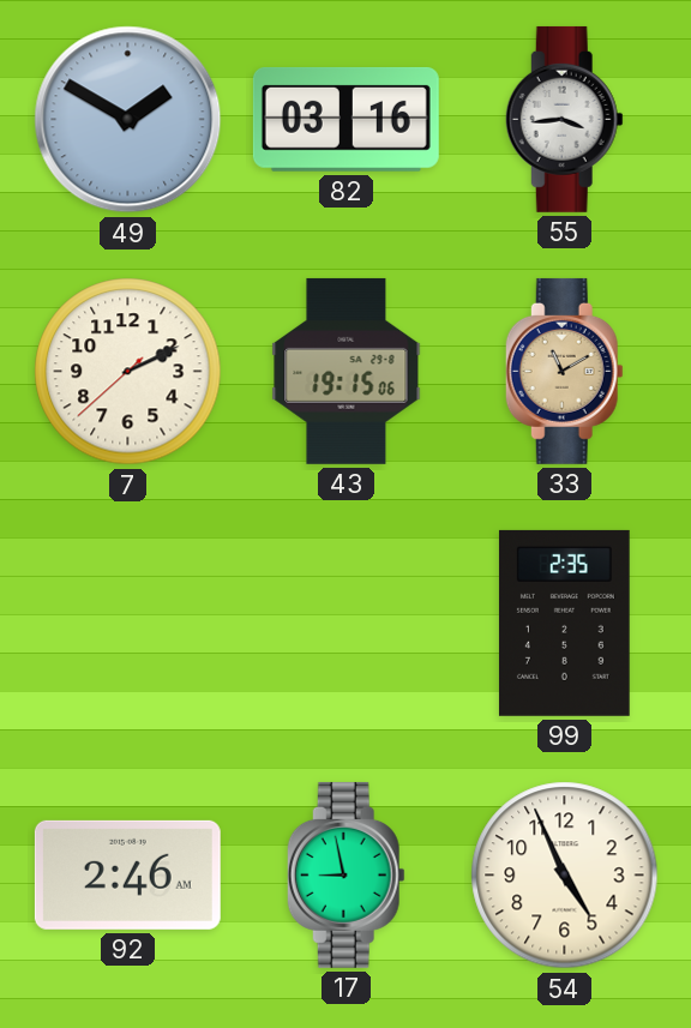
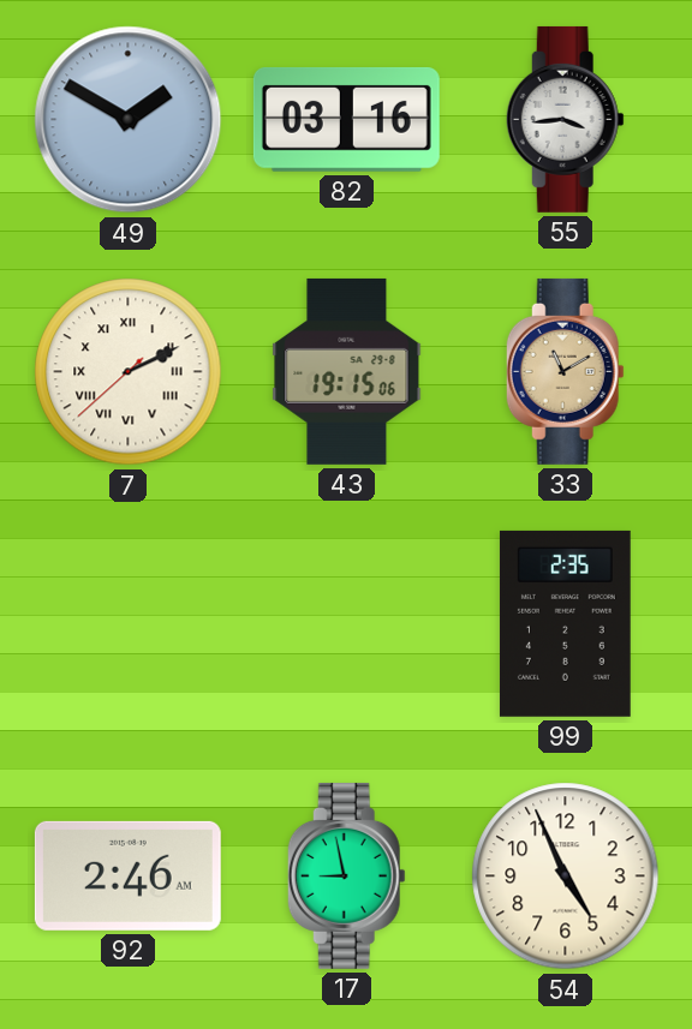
7 numerals: Arabic -> Roman
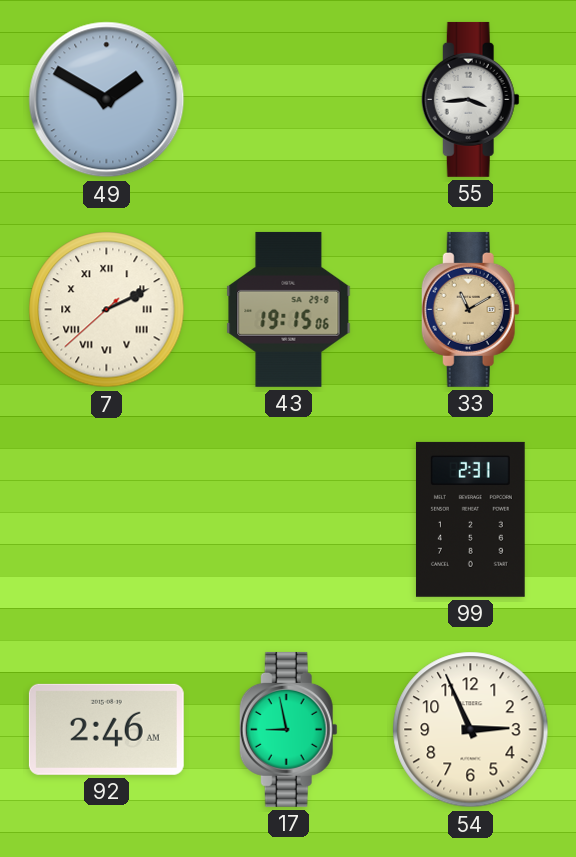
82: 03:16 -> none
99: 2:35 -> 2:31
54: 4:56 -> 2:56
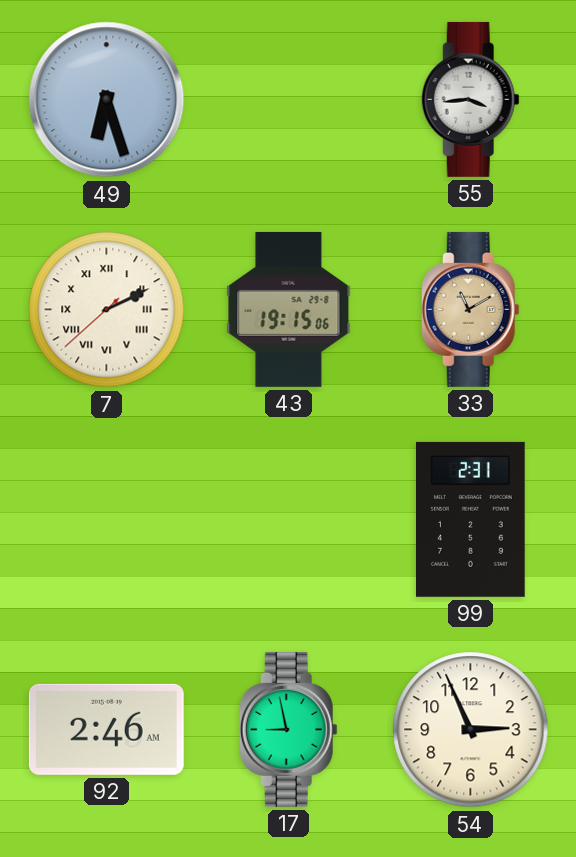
49: 1:50 -> 6:27
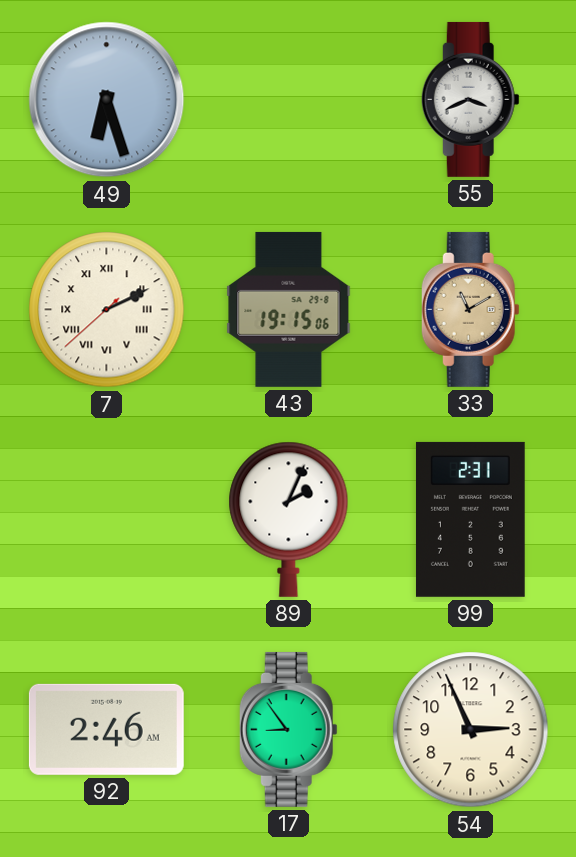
55: 3:44 -> 3:41
89: none -> 2:04
17: 8:58 -> 8:54
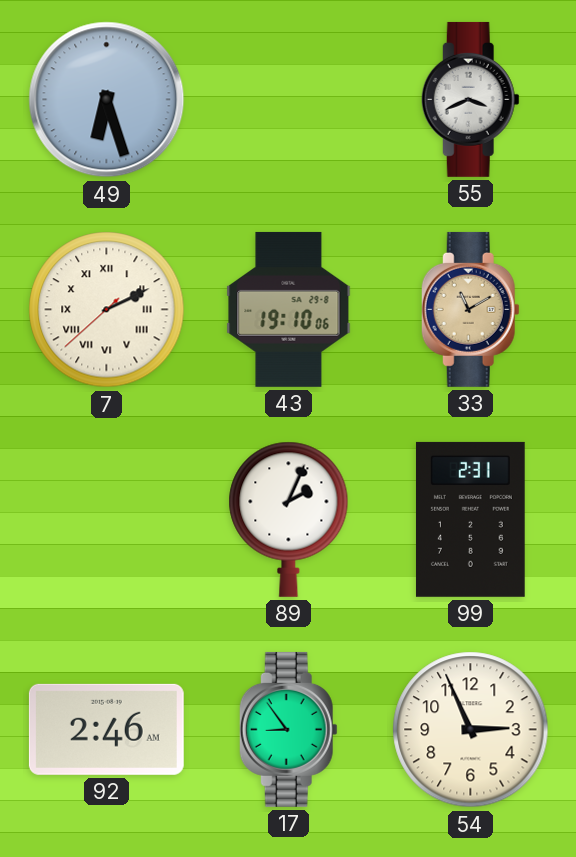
43: 19:15 -> 19:10
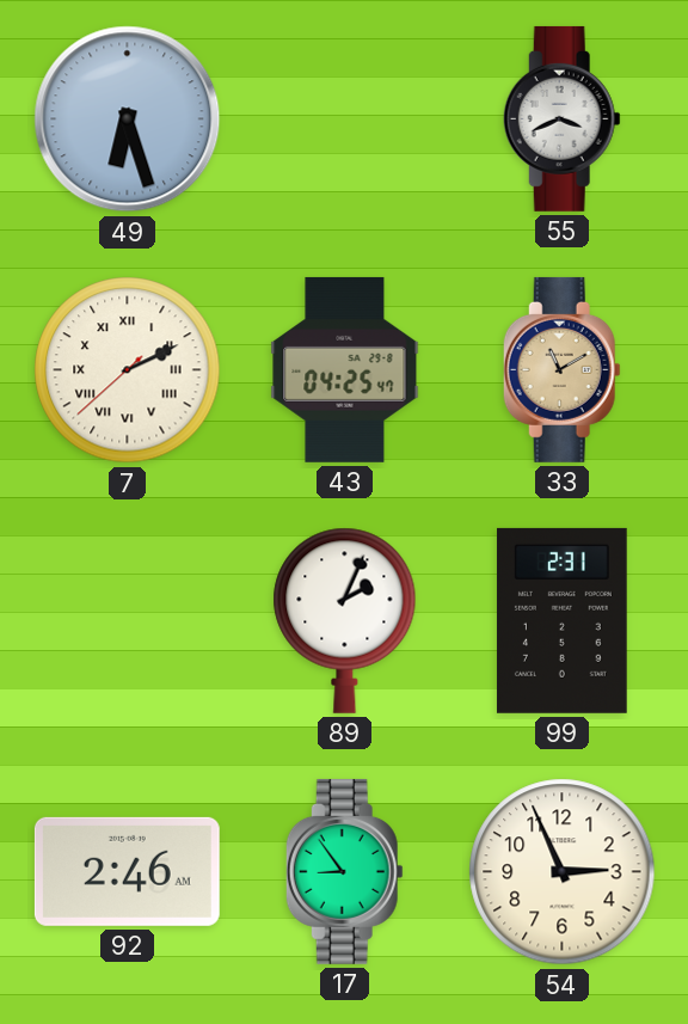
43: 19:10 -> 04:25
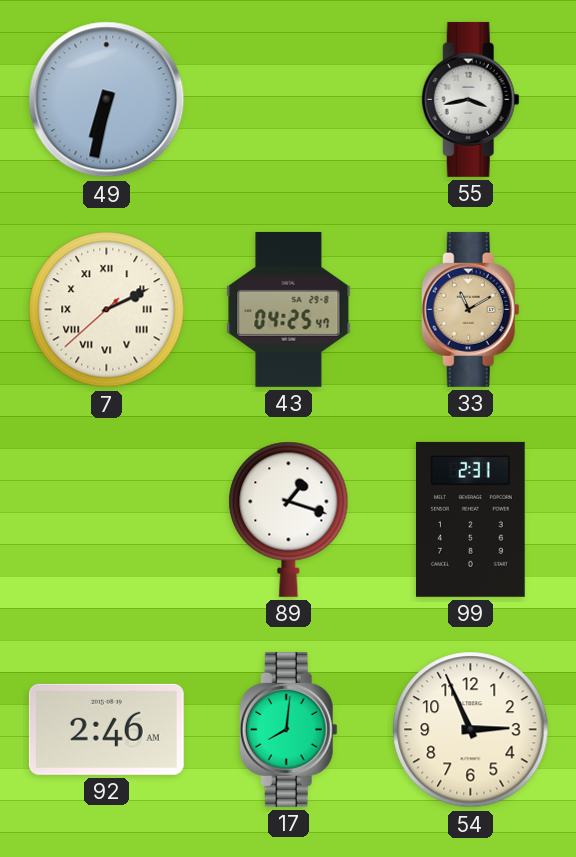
49: 6:27 -> 6:32
55: 3:41 -> 3:43
89: 2:04 -> 1:18
17: 8:54 -> 8:01
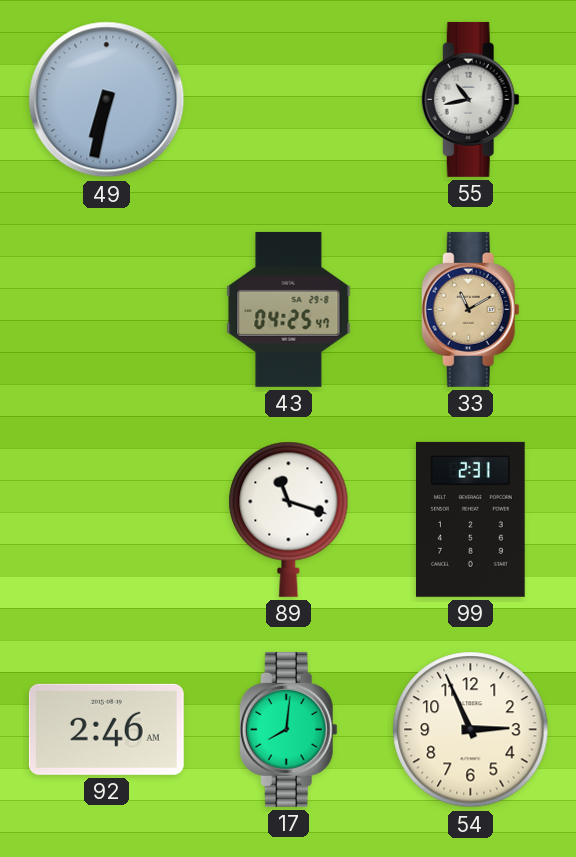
55: 3:43 -> 10:43
7: 2:10 -> none
89: 1:18 -> 11:18
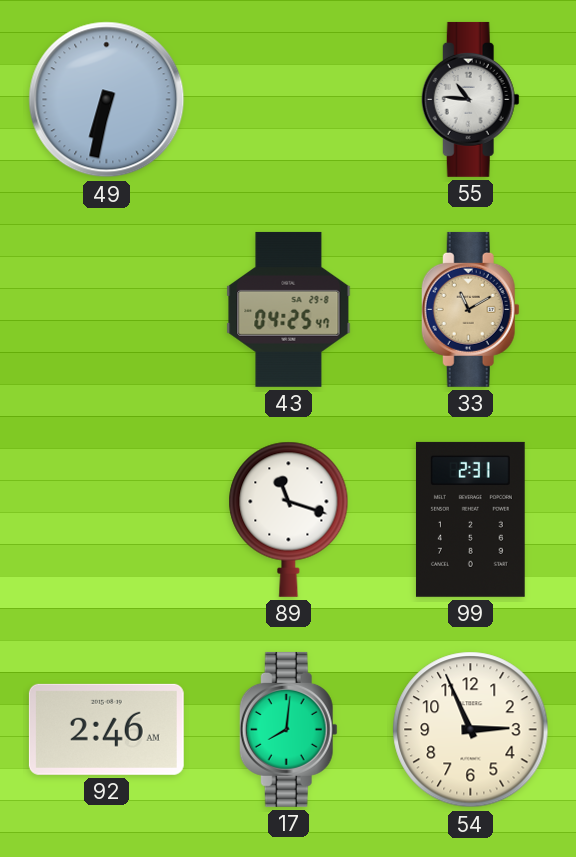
55: 10:43 -> 10:46
